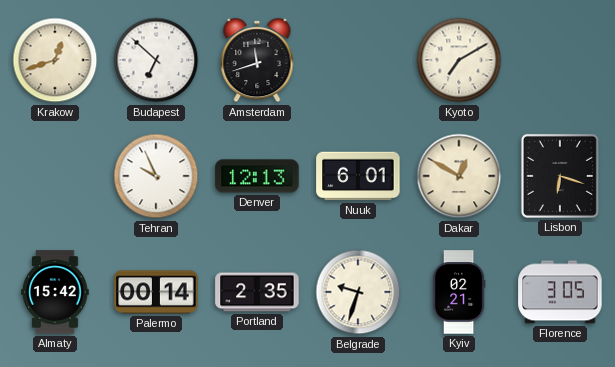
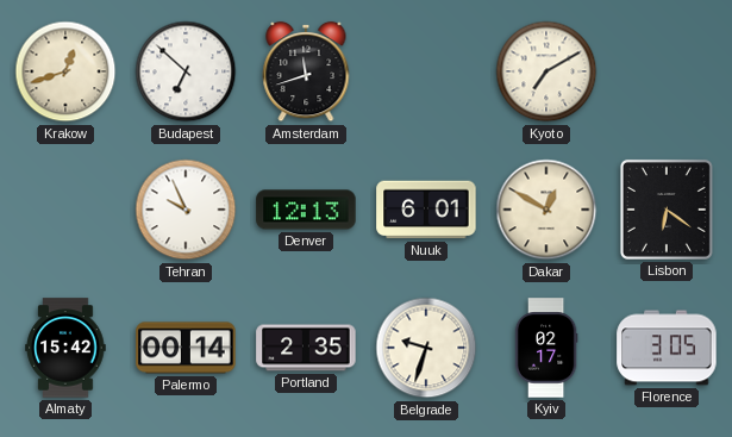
Lisbon: 6:18 -> 6:21
Kyiv: 02:21 -> 02:17
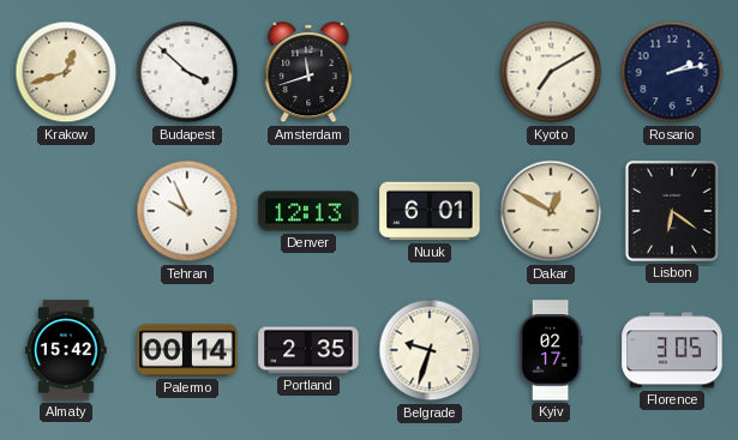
Budapest: 6:52 -> 3:52
Rosario: none -> 2:13
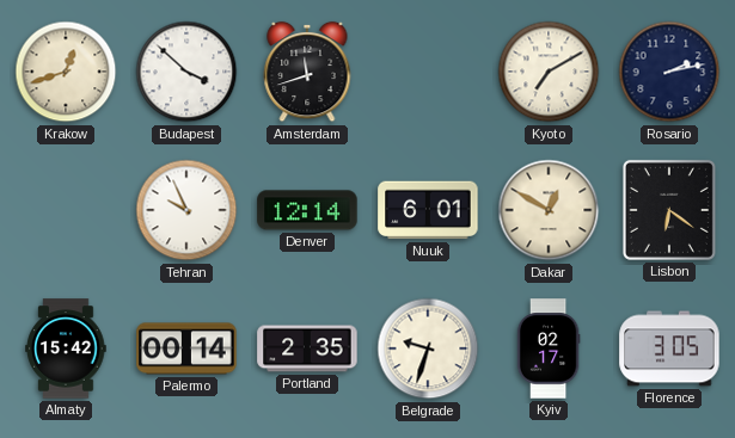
Denver: 12:13 -> 12:14
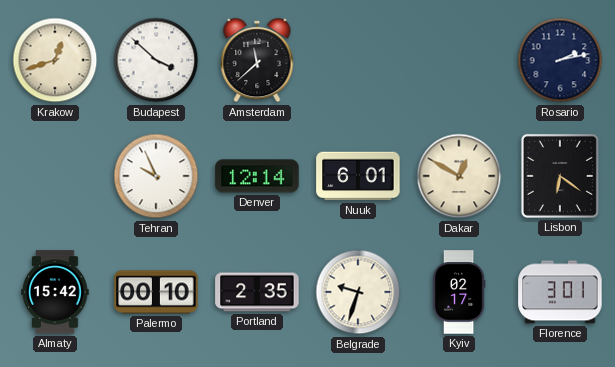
Amsterdam: 11:42 -> 11:38
Kyoto: 7:10 -> none
Palermo: 00:14 -> 00:10
Florence: 3:05 -> 3:01
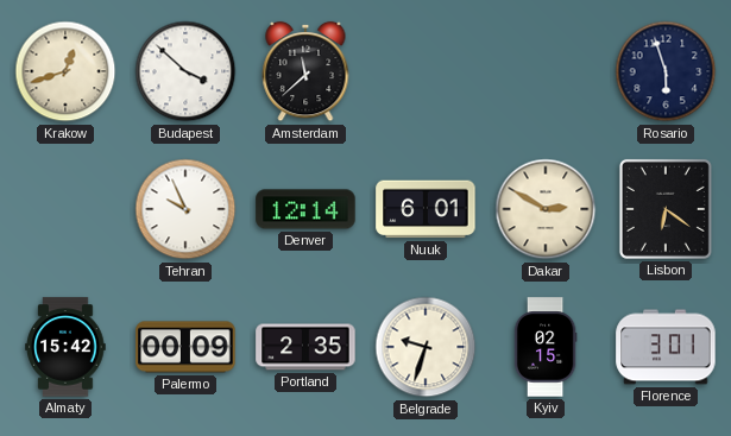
Rosario: 2:13 -> 5:57
Dakar: 12:50 -> 2:50
Palermo: 00:10 -> 00:09
Kyiv: 02:17 -> 02:15
